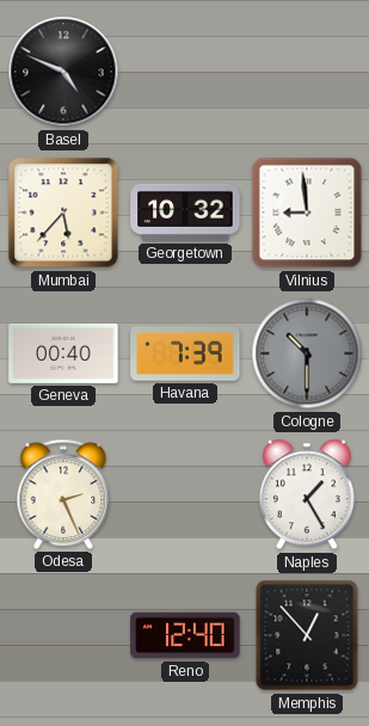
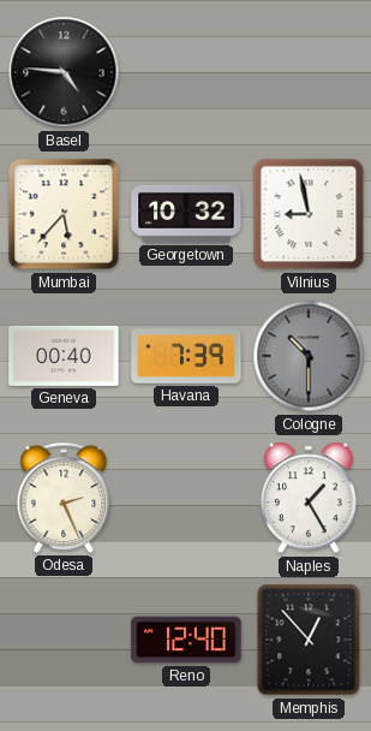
Basel: 4:49 -> 4:46
Vilnius: 8:59 -> 8:58
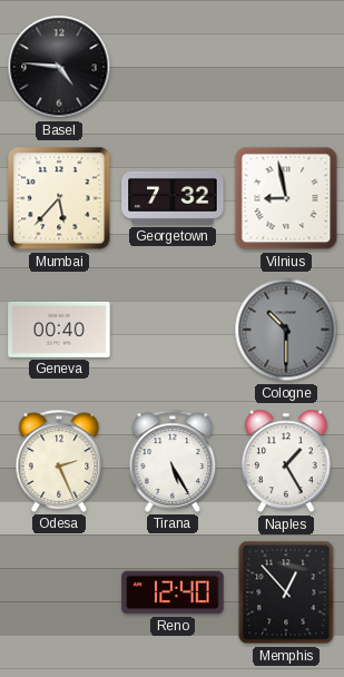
Georgetown: 10:32 -> 7:32
Havana: 7:39 -> none
Tirana: none -> 5:25
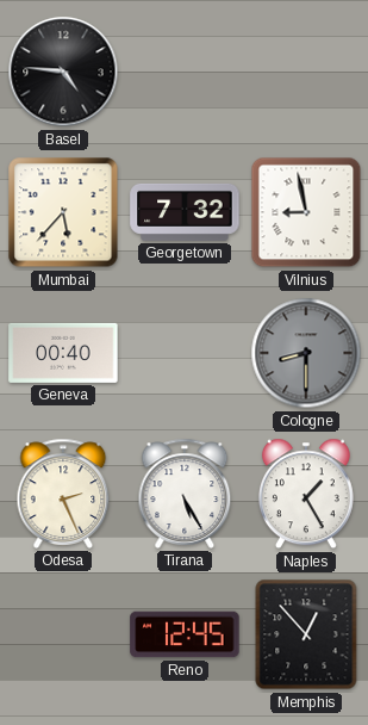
Cologne: 10:30 -> 8:30
Reno: 12:40 -> 12:45
